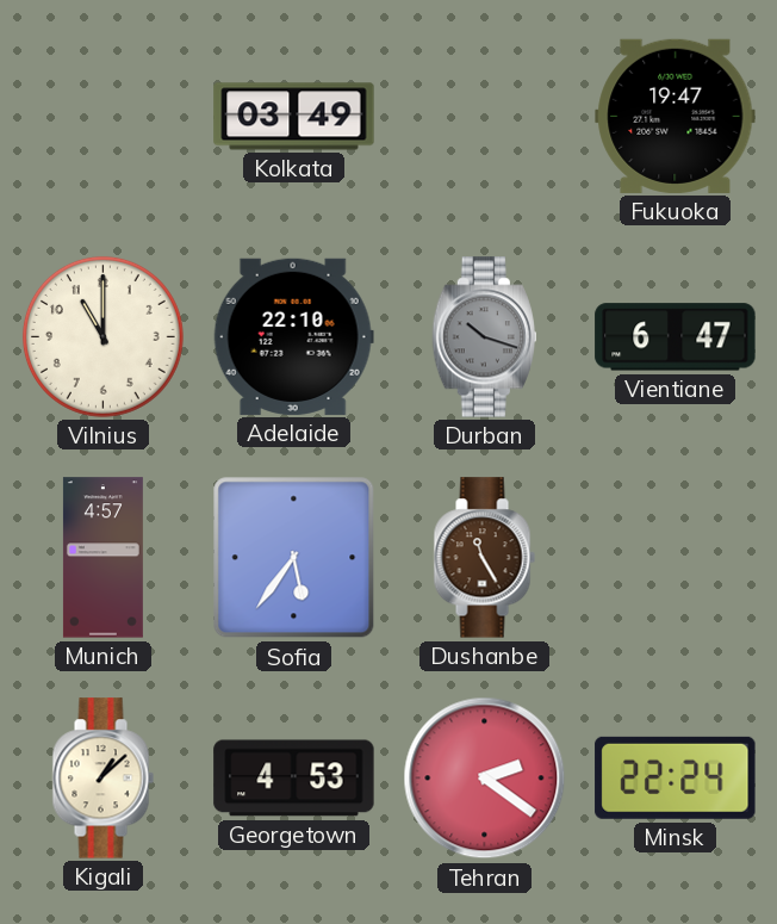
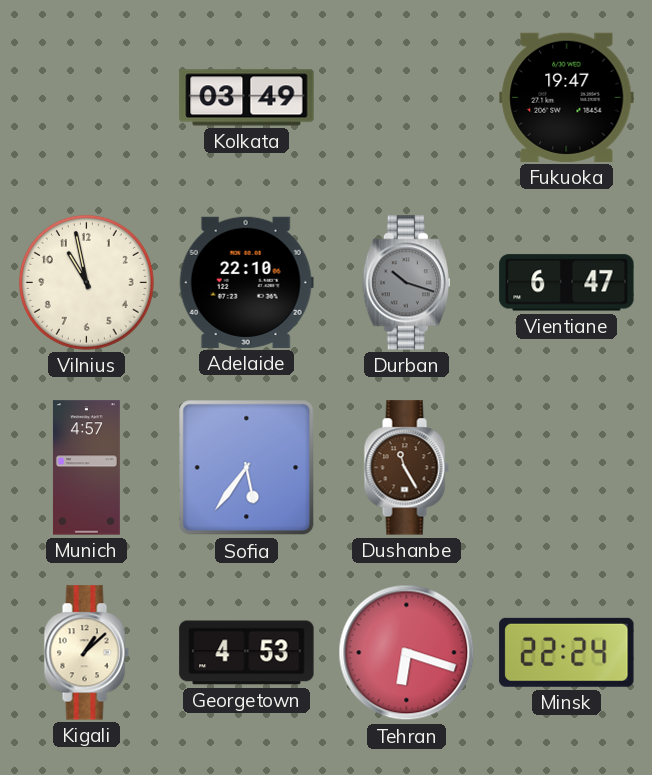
Vilnius: 11:00 -> 10:58
Tehran: 2:21 -> 6:18
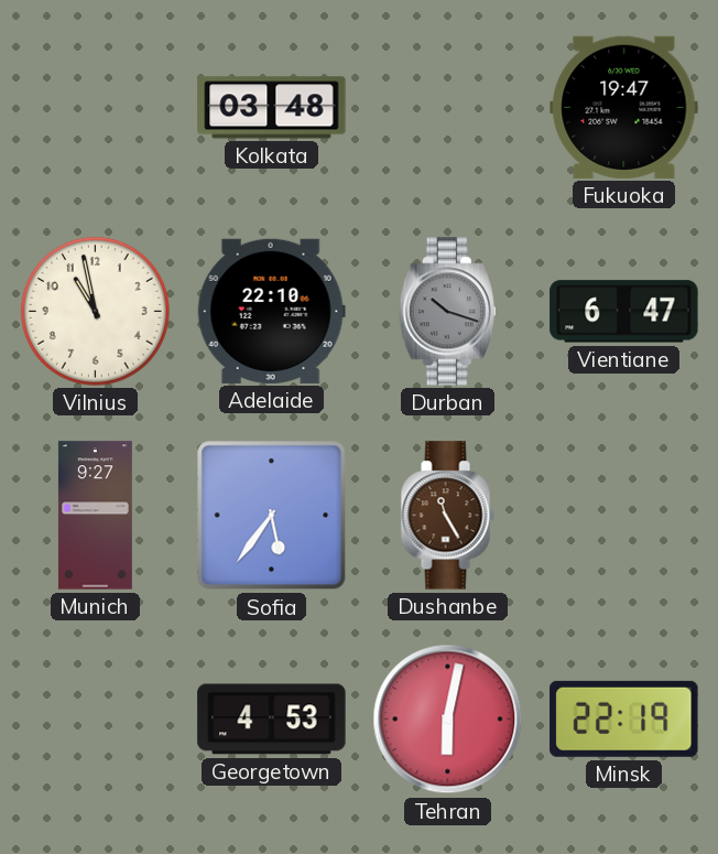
Kolkata: 03:49 -> 03:48
Munich: 4:57 -> 9:27
Kigali: 1:08 -> none
Tehran: 6:18 -> 6:02
Minsk: 22:24 -> 22:19
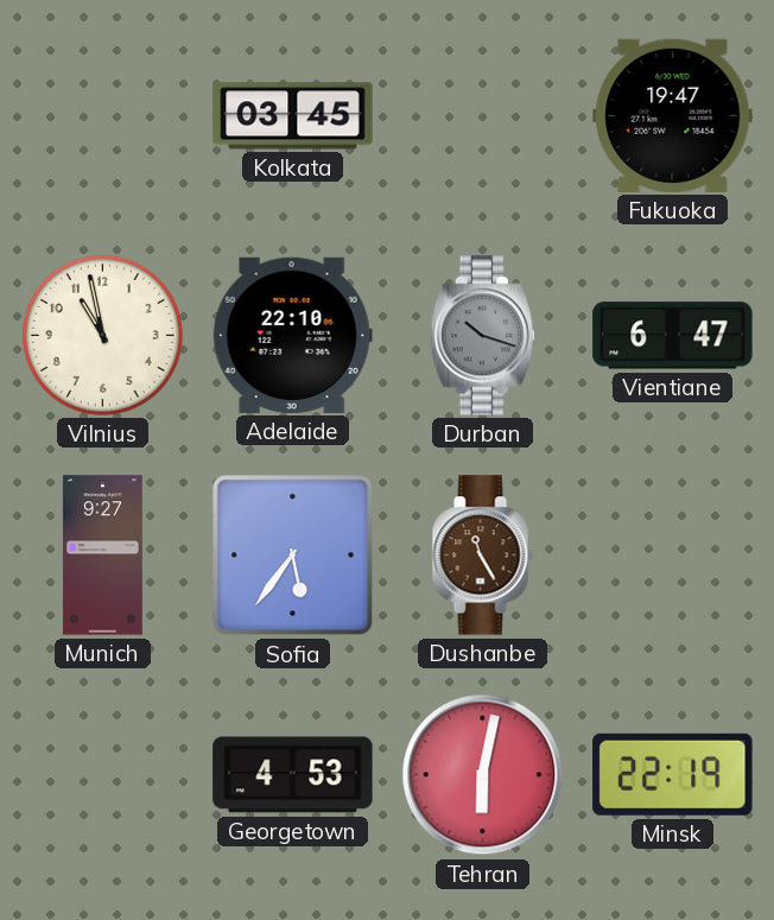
Kolkata: 03:48 -> 03:45
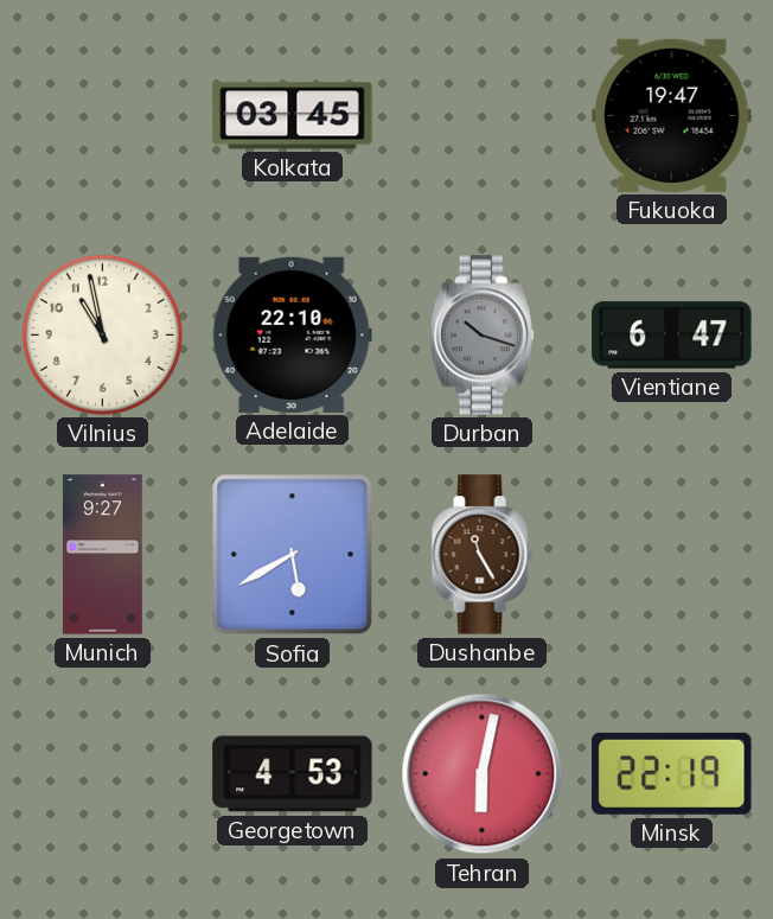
Sofia: 5:36 -> 5:40
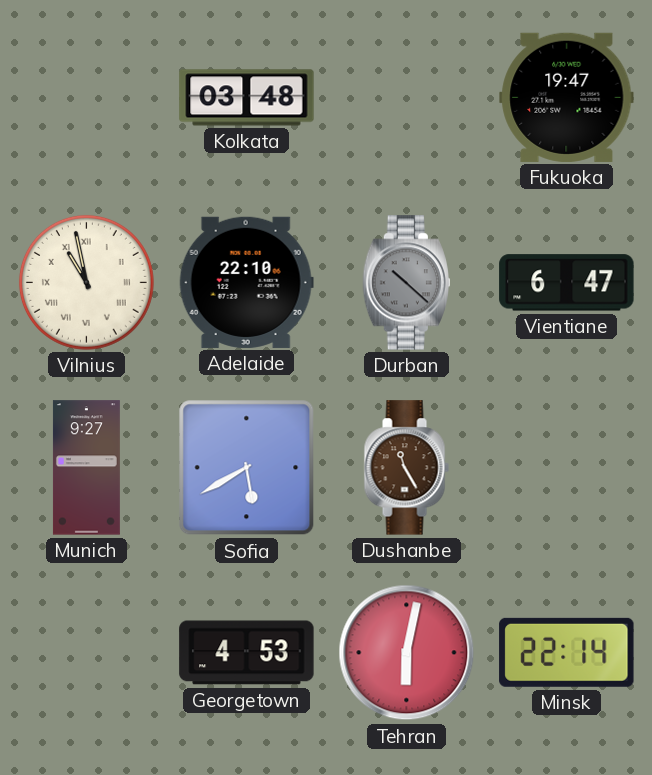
Kolkata: 03:45 -> 03:48
Vilnius numerals: Arabic -> Roman
Durban: 10:18 -> 10:22
Minsk: 22:19 -> 22:14
